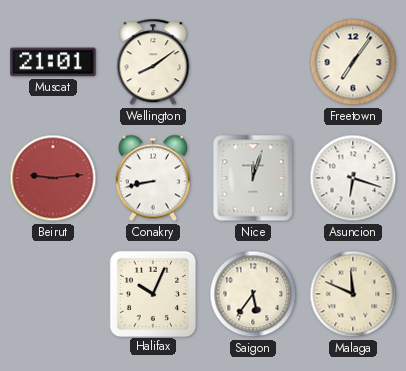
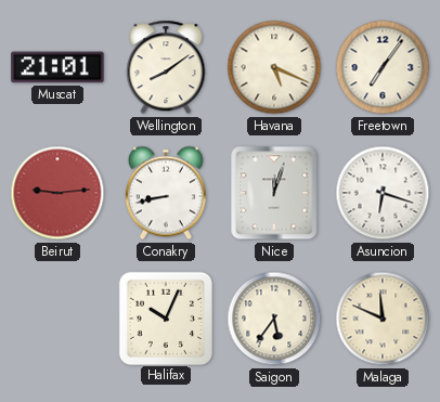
Havana: none -> 5:19
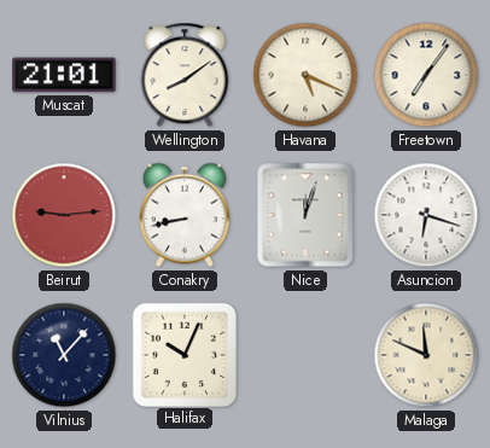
Vilnius: none -> 11:07
Saigon: 5:36 -> none
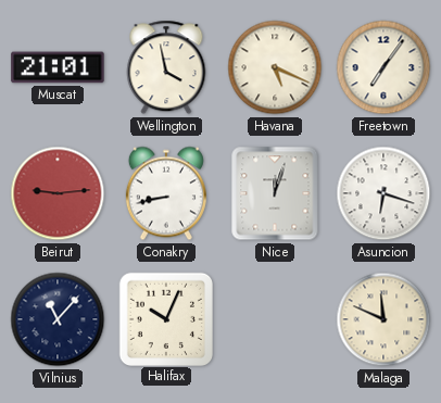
Wellington: 8:09 -> 3:58
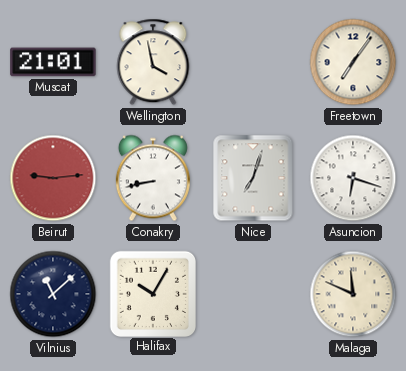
Havana: 5:19 -> none
Nice: 12:03 -> 7:03
Vilnius: 11:07 -> 11:08
Halifax: 10:04 -> 10:05
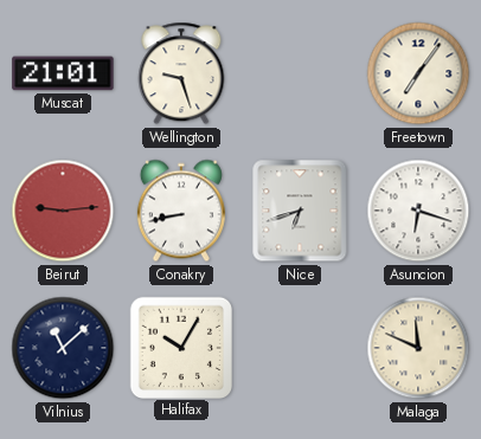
Wellington: 3:58 -> 9:27
Nice: 7:03 -> 6:42
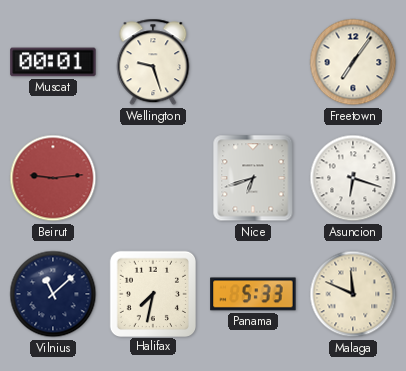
Muscat: 21:01 -> 00:01
Conakry: 8:43 -> none
Halifax: 10:05 -> 7:32
Panama: none -> 5:33
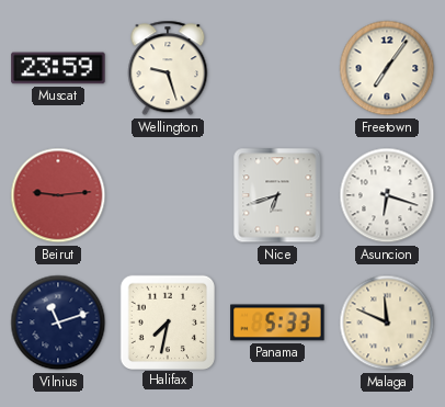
Muscat: 00:01 -> 23:59
Vilnius: 11:08 -> 11:12
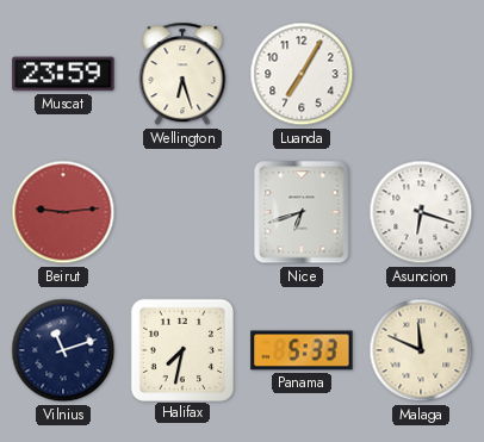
Wellington: 9:27 -> 6:27
Luanda: none -> 7:05
Freetown: 7:06 -> none
